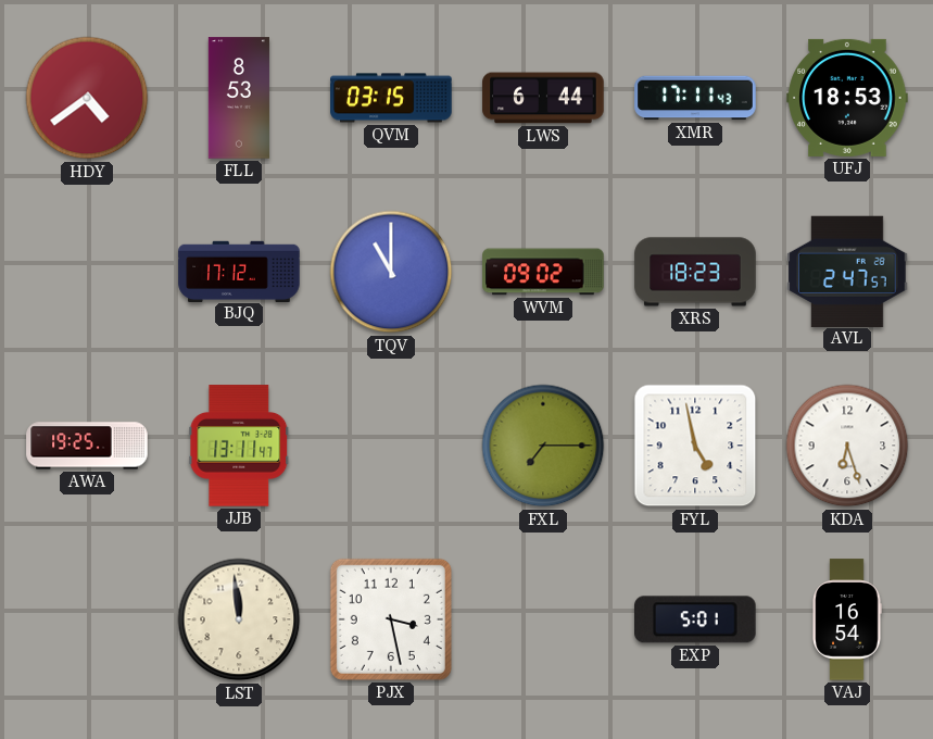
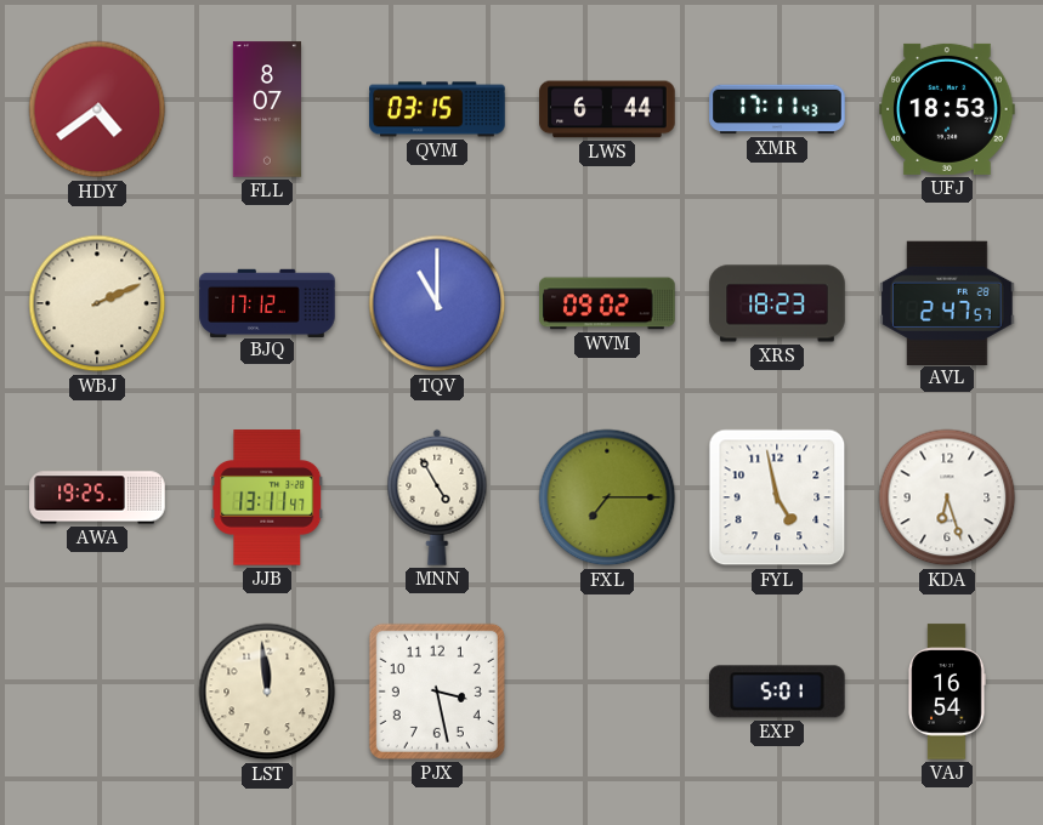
FLL: 8:53 -> 8:07
WBJ: none -> 2:11
MNN: none -> 4:55
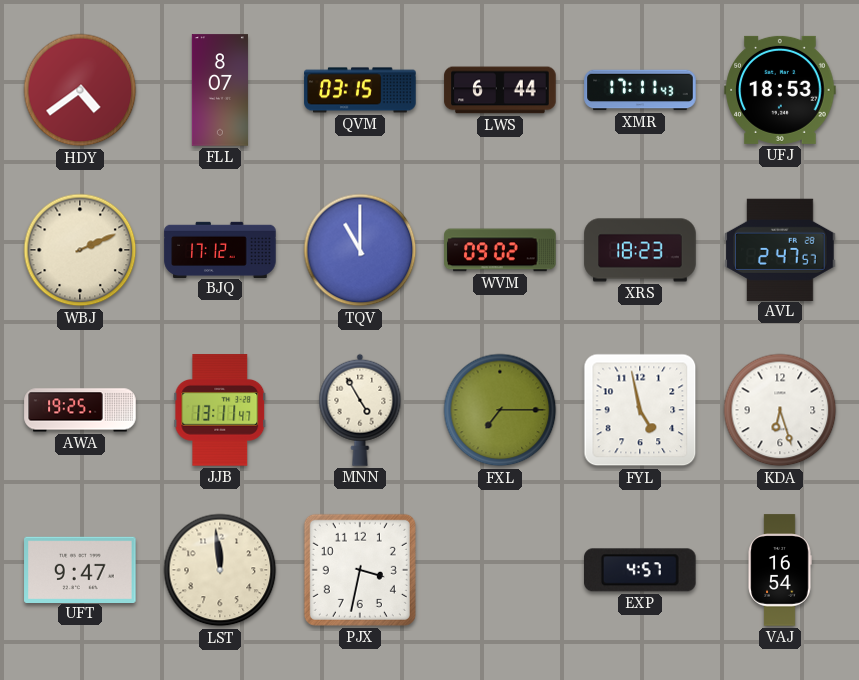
UFT: none -> 9:47
PJX: 3:28 -> 3:32
EXP: 5:01 -> 4:57
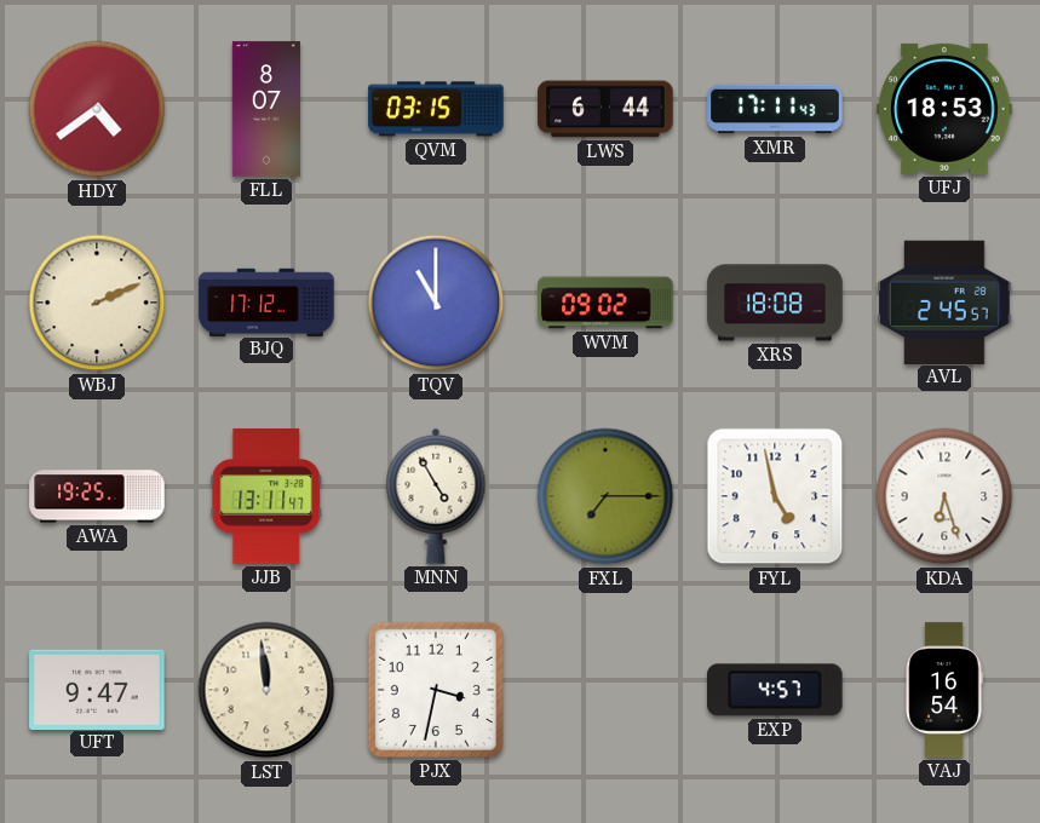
XRS: 18:23 -> 18:08
AVL: 2:47 -> 2:45
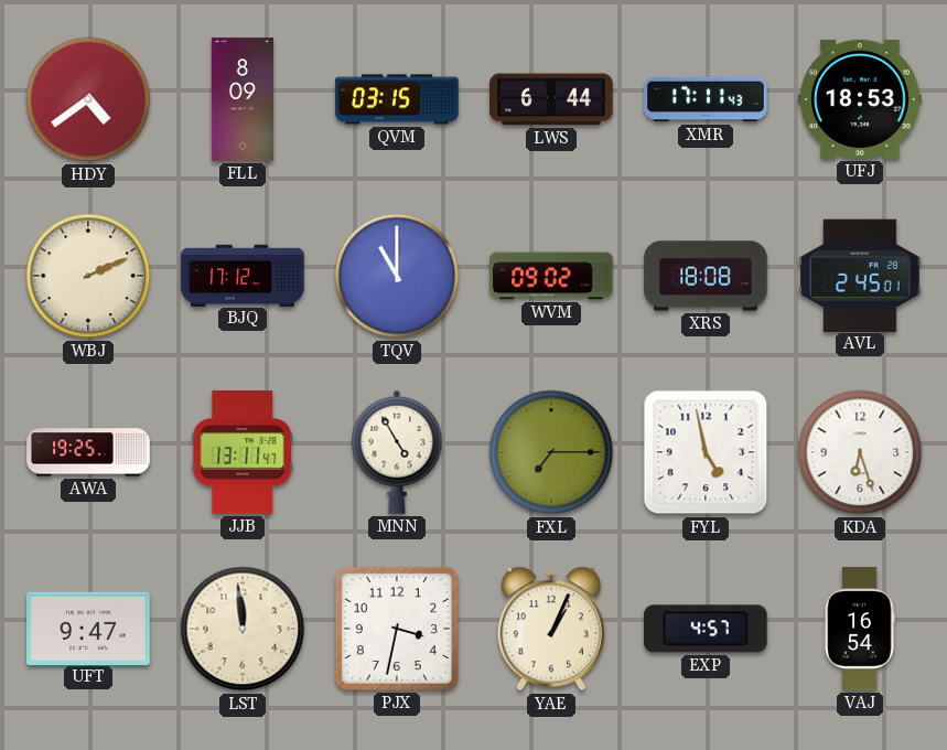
FLL: 8:07 -> 8:09
AVL: 2:45:57 -> 2:45:01
YAE: none -> 1:04
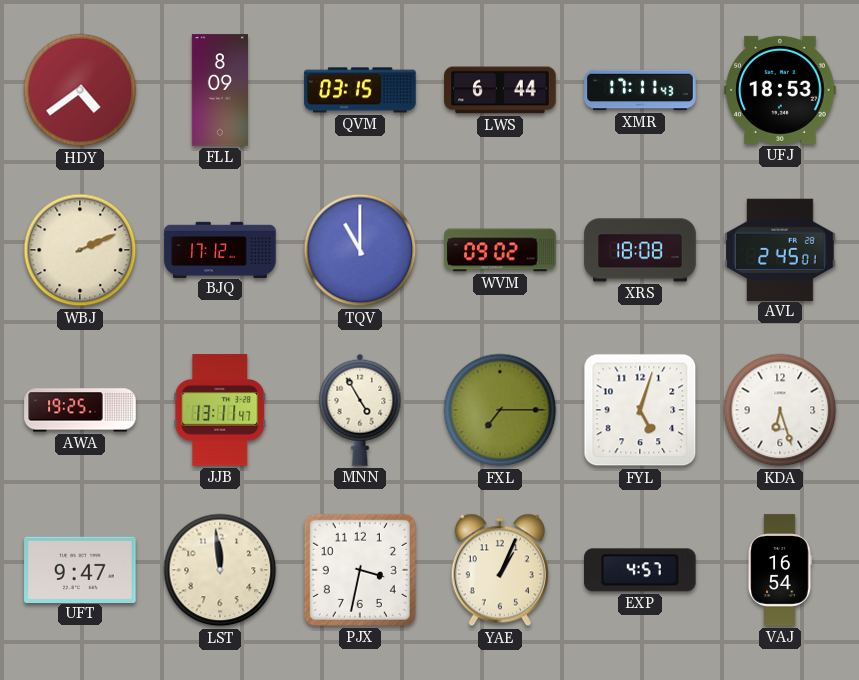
FYL: 4:58 -> 5:03
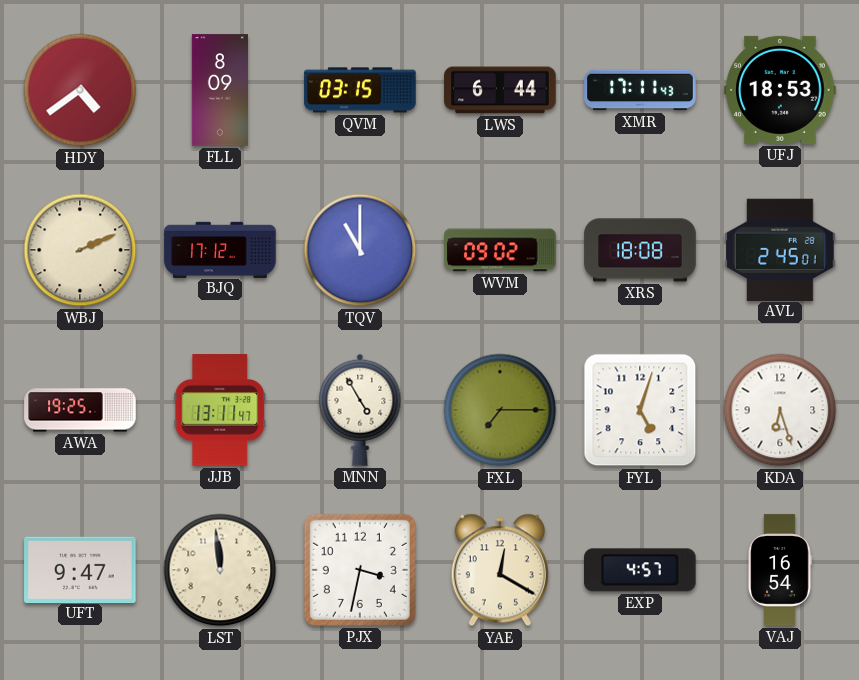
YAE: 1:04 -> 12:20
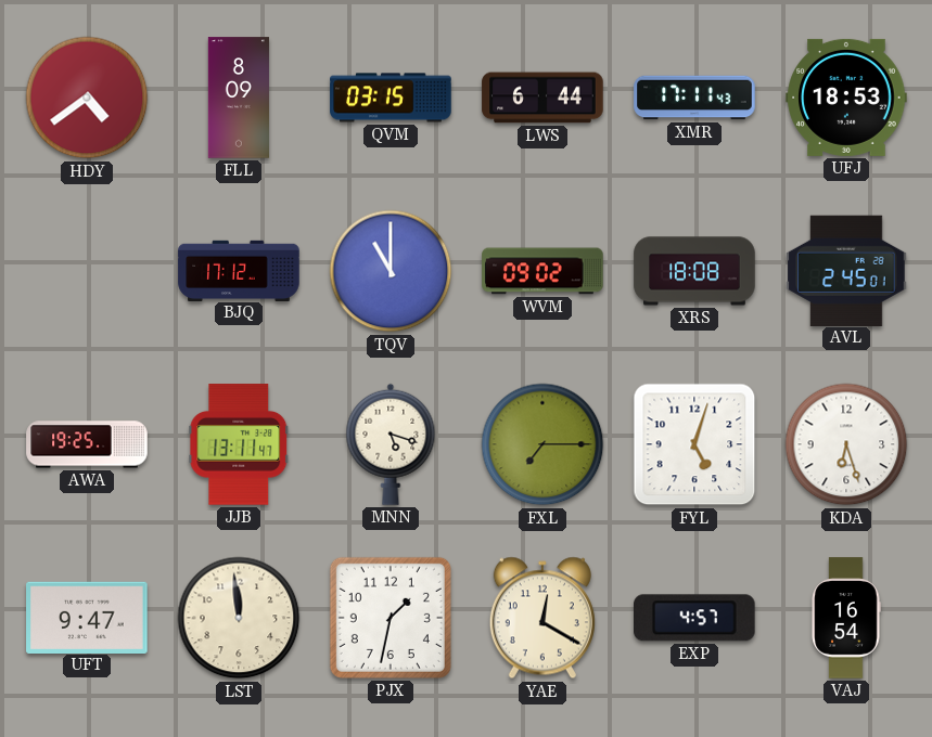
WBJ: 2:11 -> none
MNN: 4:55 -> 5:18
PJX: 3:32 -> 1:32
